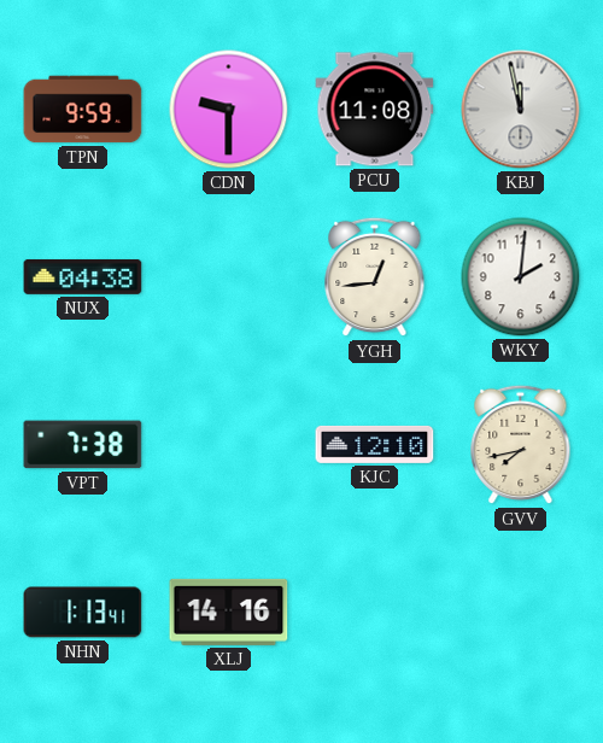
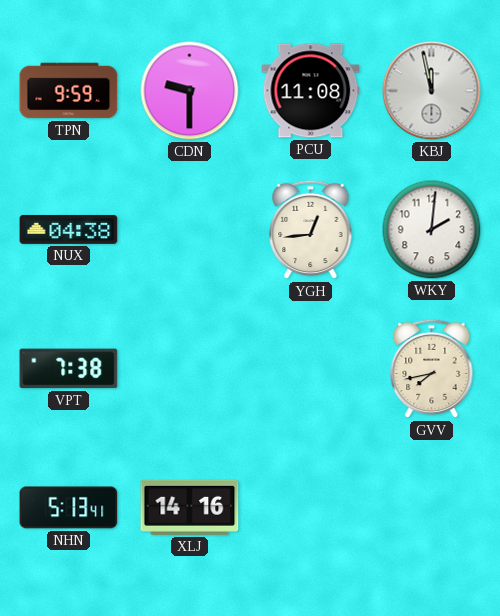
KJC: 12:10 -> none
NHN: 1:13 -> 5:13
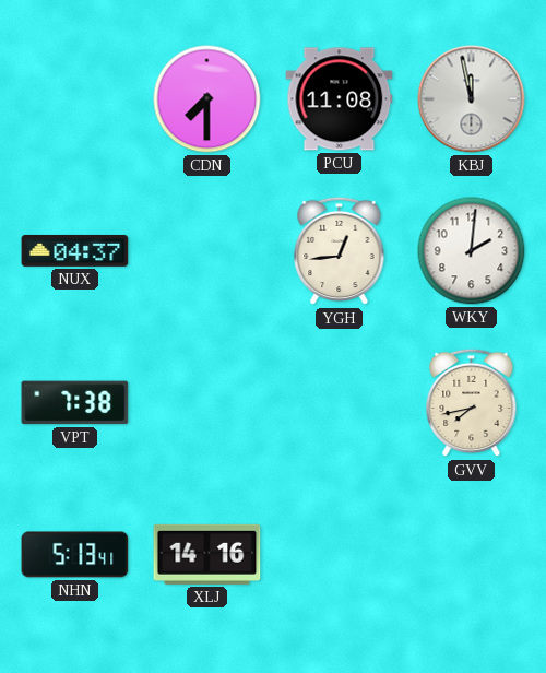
TPN: 9:59 -> none
CDN: 9:30 -> 7:30
NUX: 04:38 -> 04:37
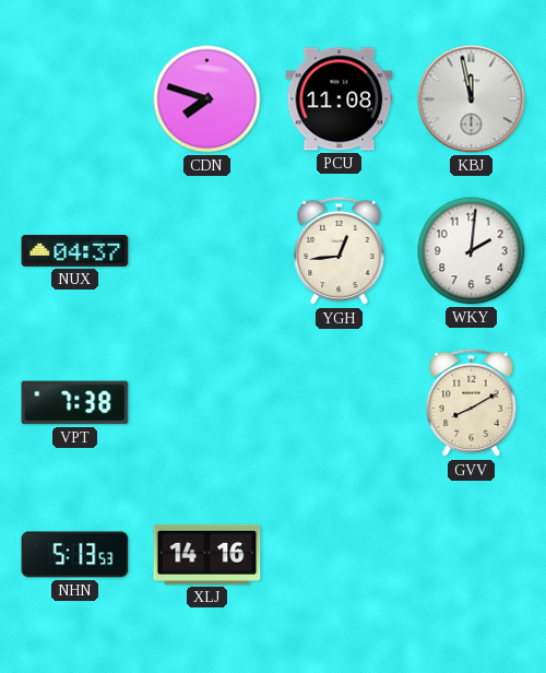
CDN: 7:30 -> 7:48
GVV: 7:43 -> 8:10
NHN: 5:13:41 -> 5:13:53
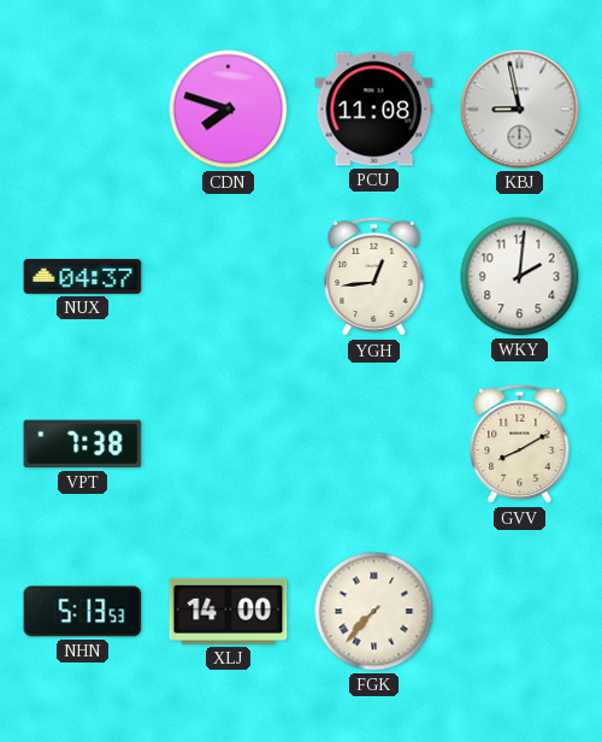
KBJ: 11:58 -> 8:58
XLJ: 14:16 -> 14:00
FGK: none -> 7:37
